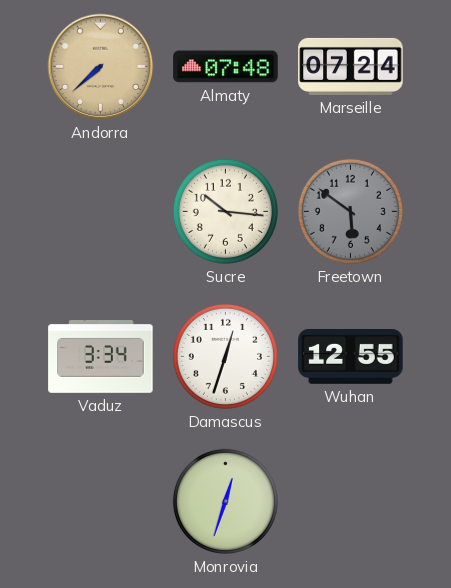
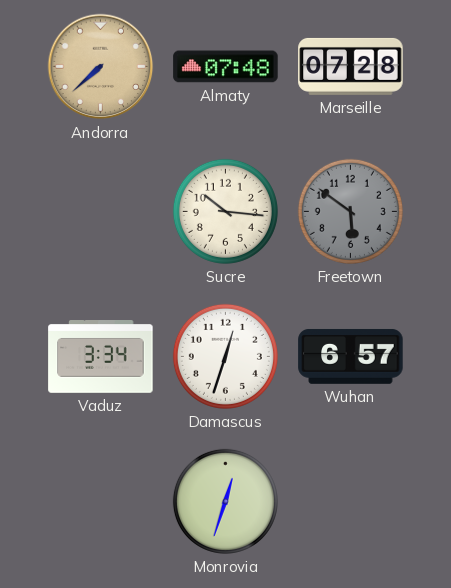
Marseille: 07:24 -> 07:28
Wuhan: 12:55 -> 6:57
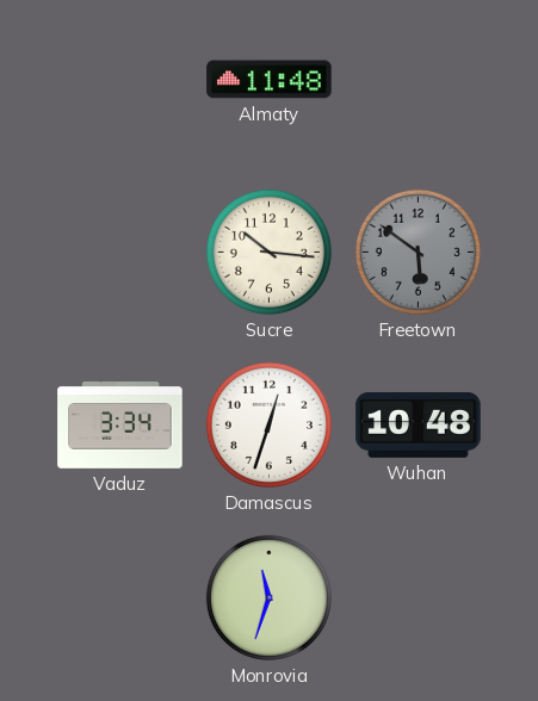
Andorra: 7:38 -> none
Almaty: 07:48 -> 11:48
Marseille: 07:28 -> none
Wuhan: 6:57 -> 10:48
Monrovia: 12:33 -> 11:33
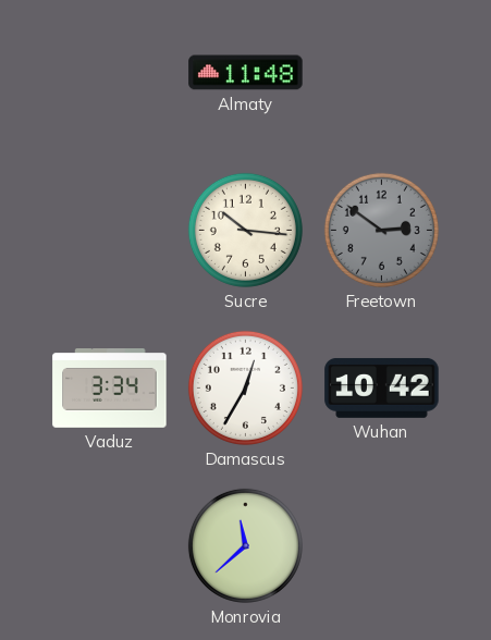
Freetown: 5:51 -> 2:51
Damascus: 12:33 -> 12:35
Wuhan: 10:48 -> 10:42
Monrovia: 11:33 -> 11:38
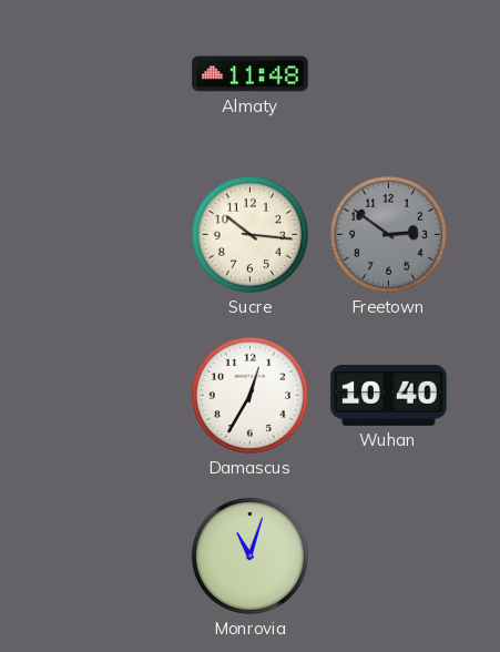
Vaduz: 3:34 -> none
Wuhan: 10:42 -> 10:40
Monrovia: 11:38 -> 11:03
